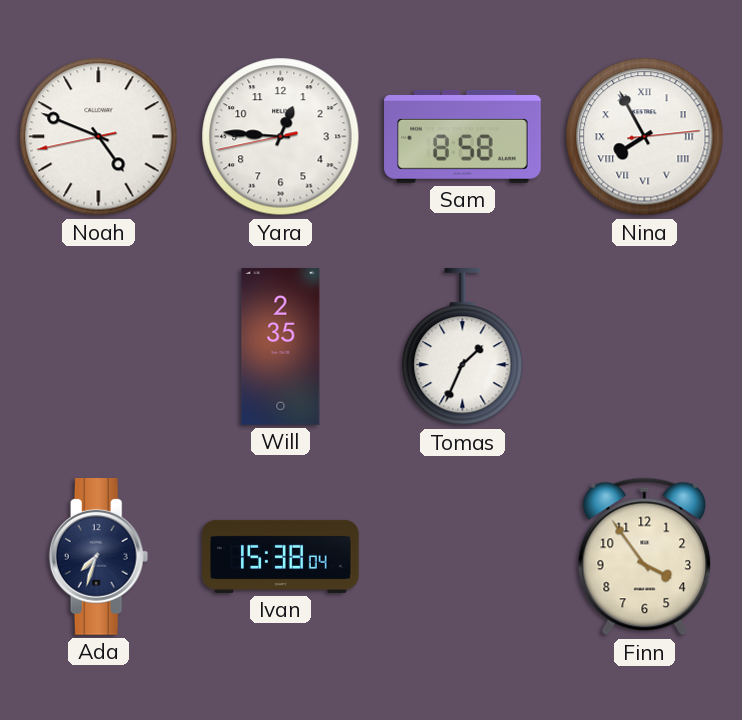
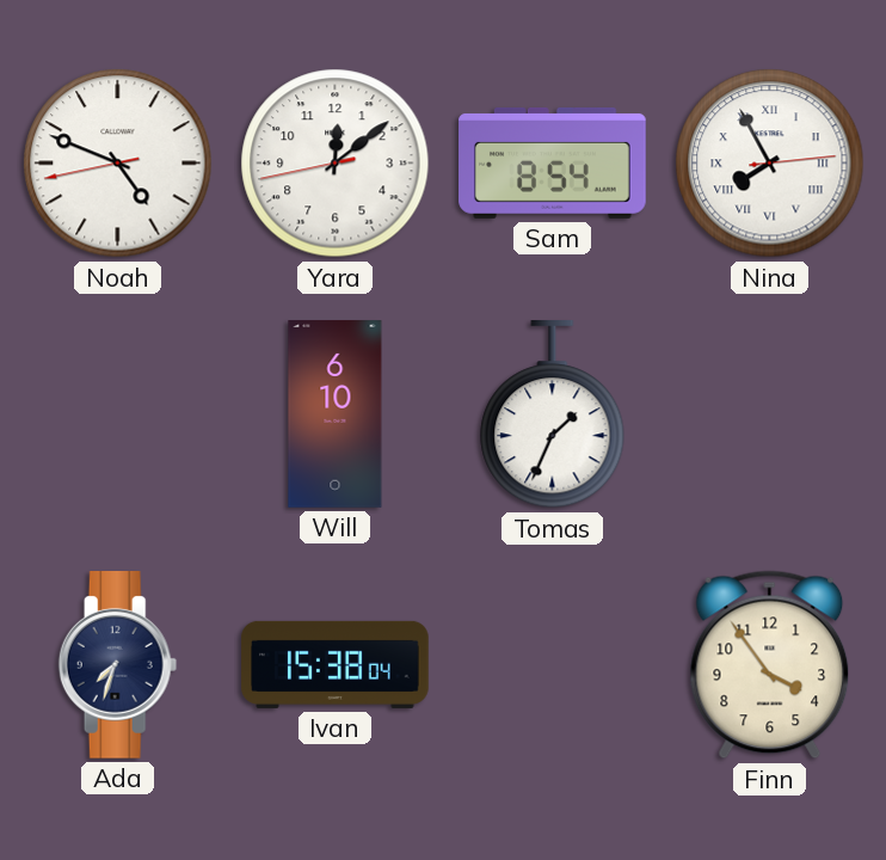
Yara: 12:45 -> 12:08
Sam: 8:58 -> 8:54
Will: 2:35 -> 6:10
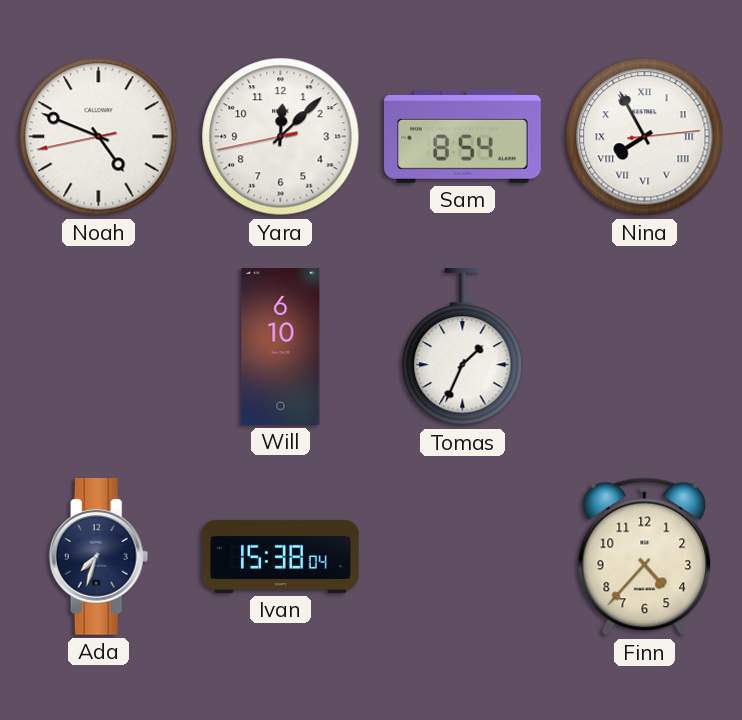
Yara: 12:08 -> 12:07
Finn: 3:54 -> 4:37
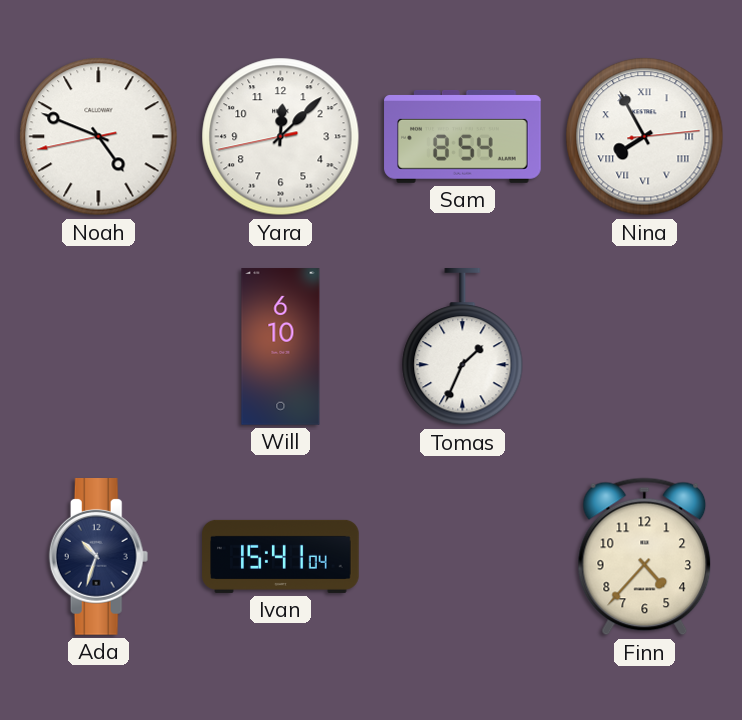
Ada: 7:33 -> 10:33
Ivan: 15:38 -> 15:41
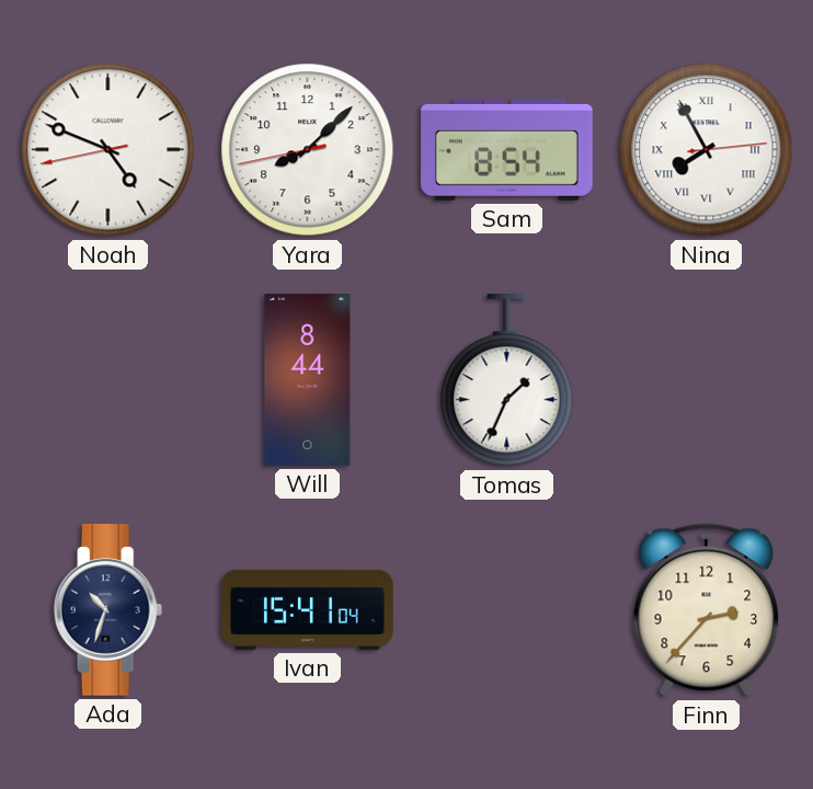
Yara: 12:07 -> 8:07
Will: 6:10 -> 8:44
Finn: 4:37 -> 2:37
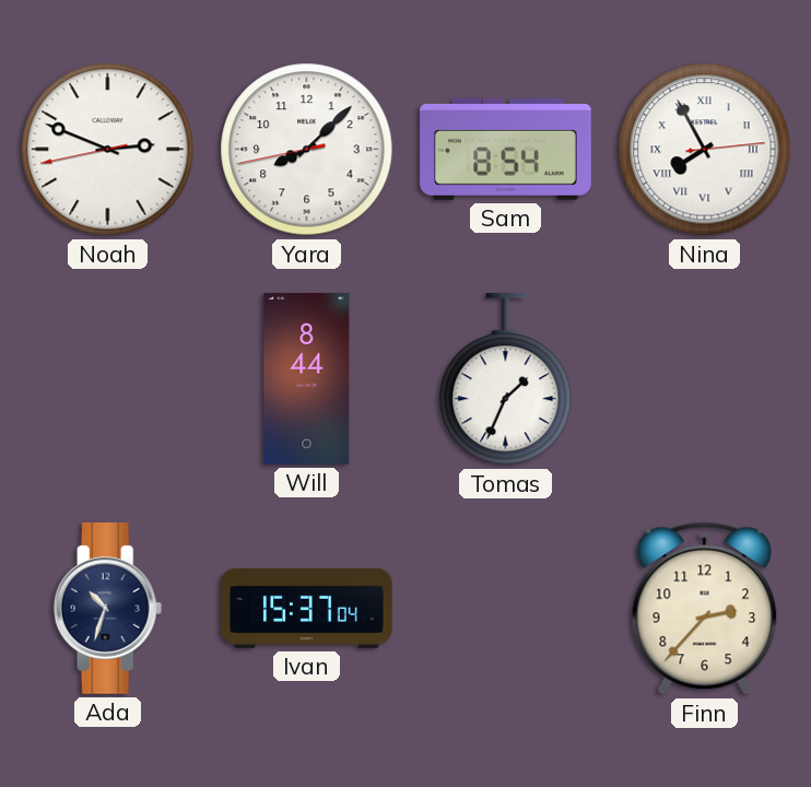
Noah: 4:48 -> 2:48
Ivan: 15:41 -> 15:37
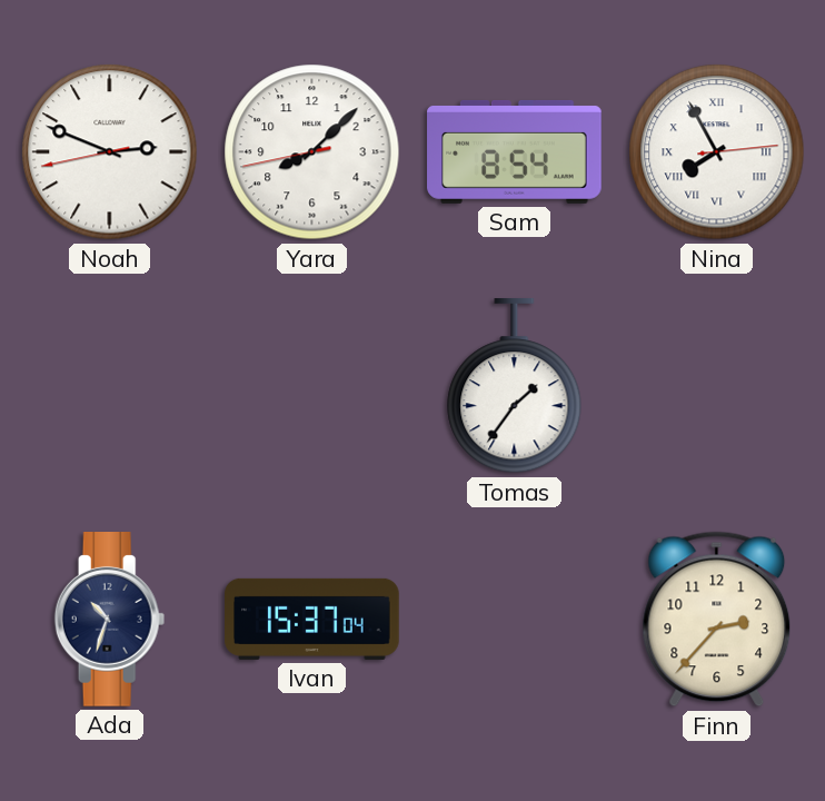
Will: 8:44 -> none
Tomas: 1:34 -> 1:36
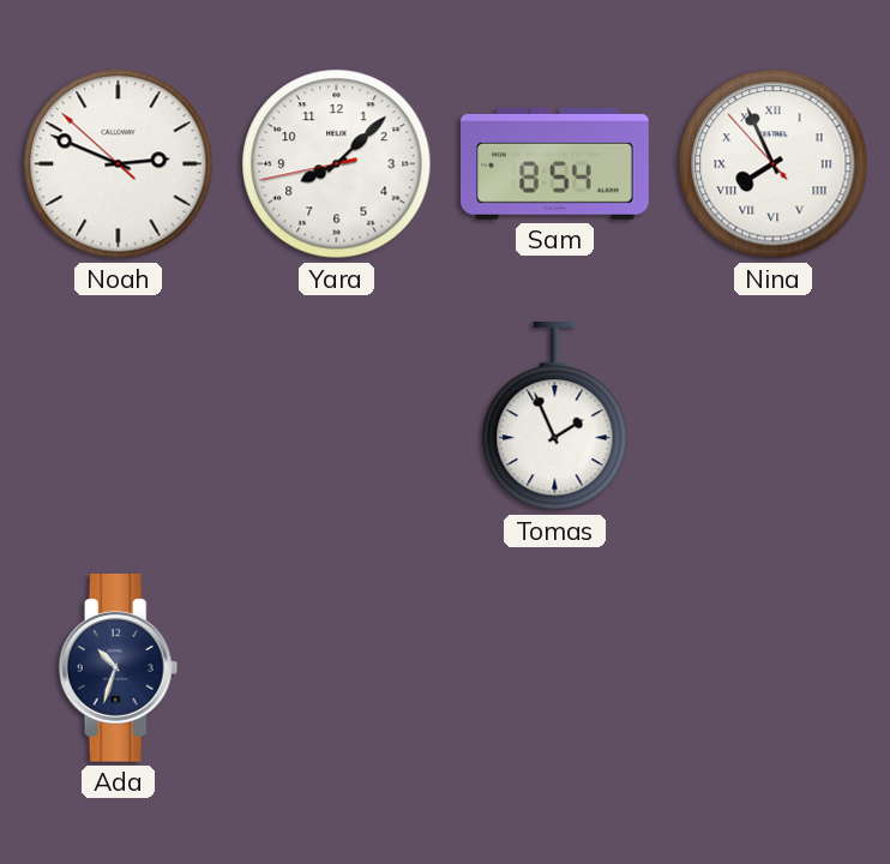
Noah: 2:48:43 -> 2:48:52
Nina: 7:55:14 -> 7:55:53
Tomas: 1:36 -> 1:56
Ivan: 15:37 -> none
Finn: 2:37 -> none
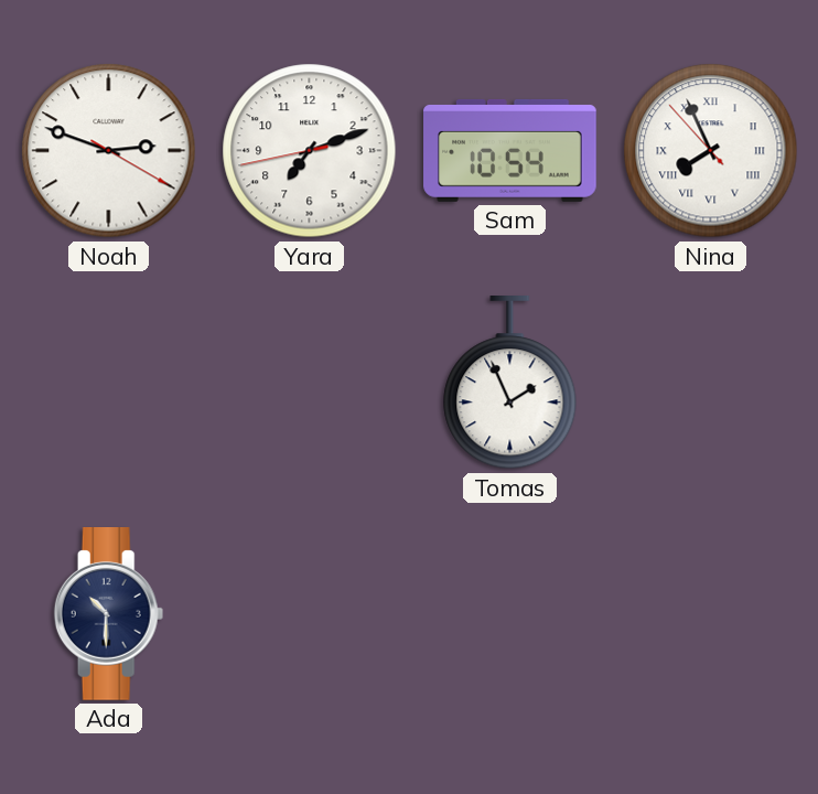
Noah: 2:48:52 -> 2:48:20
Yara: 8:07 -> 7:11
Sam: 8:54 -> 10:54
Ada: 10:33 -> 10:30
